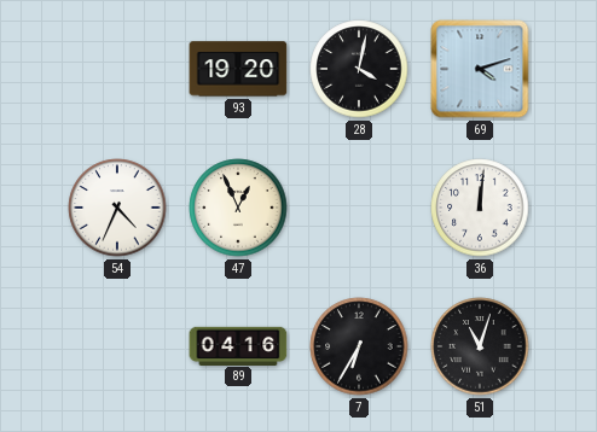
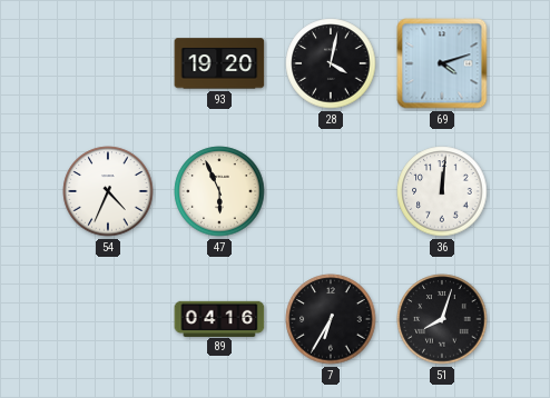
47: 12:56 -> 5:56
51: 11:03 -> 8:03
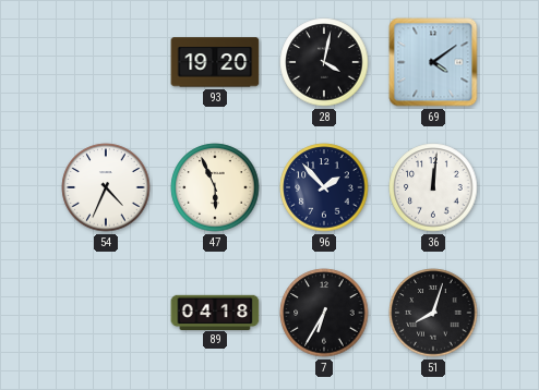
69: 4:12 -> 4:09
96: none -> 1:53
89: 04:16 -> 04:18
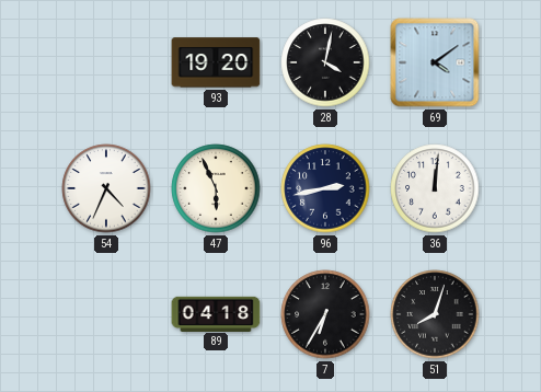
96: 1:53 -> 2:43
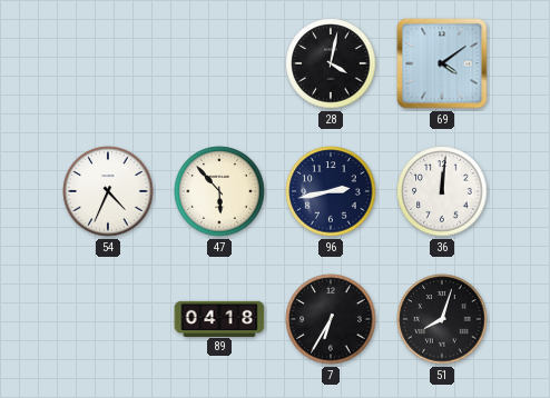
93: 19:20 -> none
47: 5:56 -> 5:53
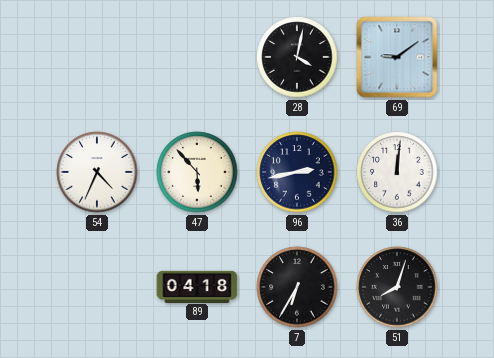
69: 4:09 -> 9:09
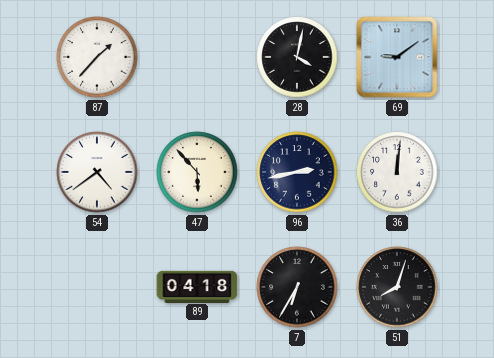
87: none -> 1:37
54: 4:34 -> 4:39
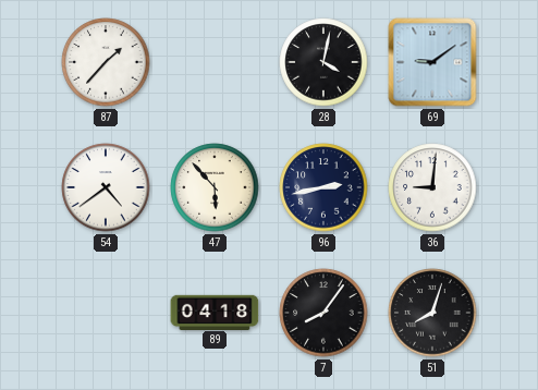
36: 12:01 -> 9:01
7: 6:35 -> 8:06
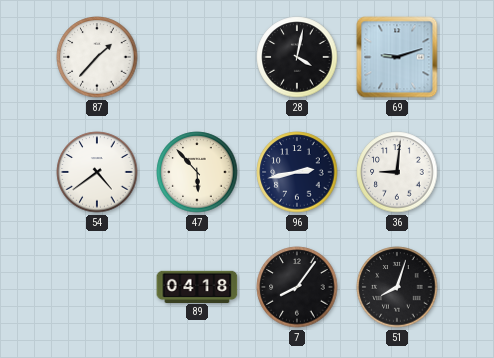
69: 9:09 -> 9:12
